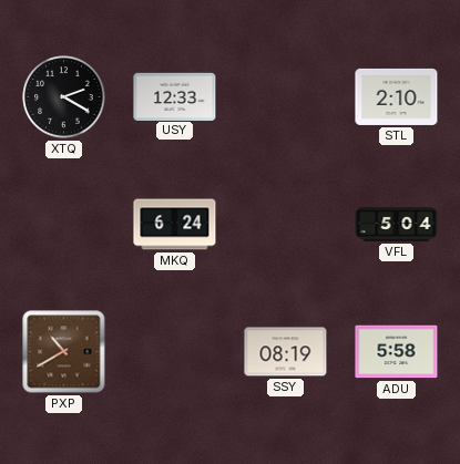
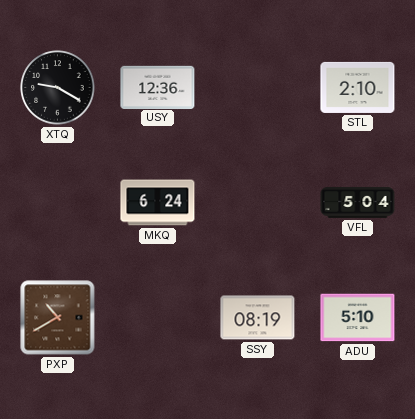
XTQ: 2:20 -> 9:20
USY: 12:33 -> 12:36
ADU: 5:58 -> 5:10
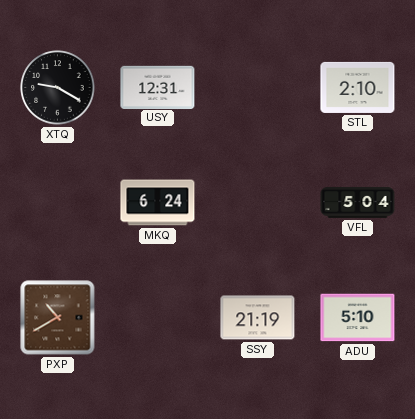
USY: 12:36 -> 12:31
SSY: 08:19 -> 21:19
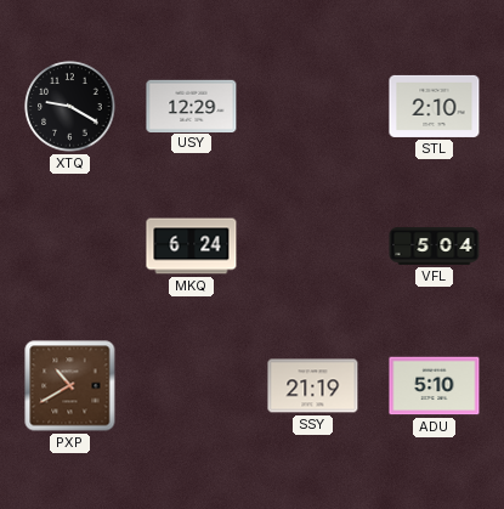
USY: 12:31 -> 12:29
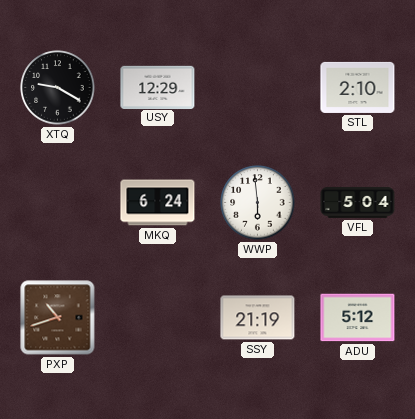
WWP: none -> 5:59
PXP: 10:40 -> 10:42
ADU: 5:10 -> 5:12
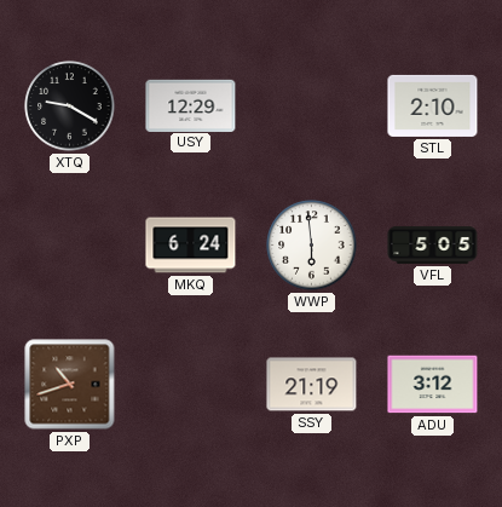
VFL: 5:04 -> 5:05
ADU: 5:12 -> 3:12
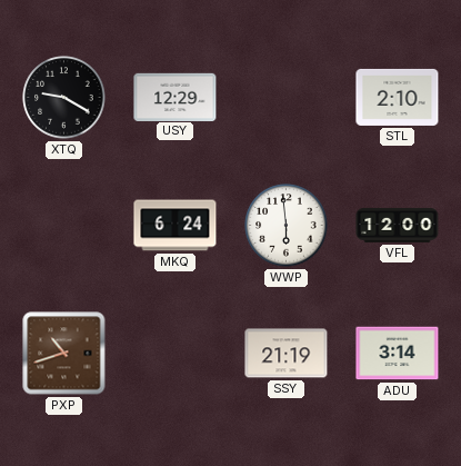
VFL: 5:05 -> 12:00
ADU: 3:12 -> 3:14
